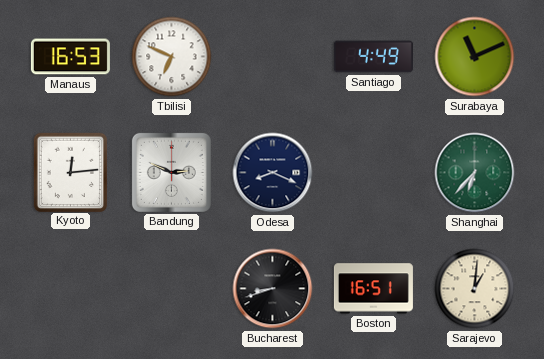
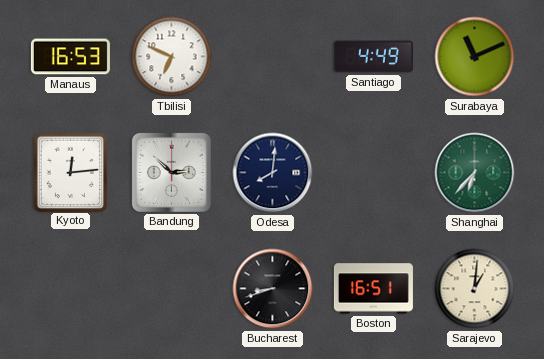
Bandung: 2:49 -> 2:52
Odesa: 8:19 -> 8:01
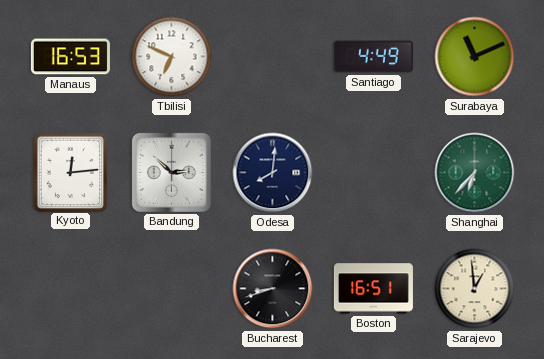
Sarajevo: 1:01 -> 12:59
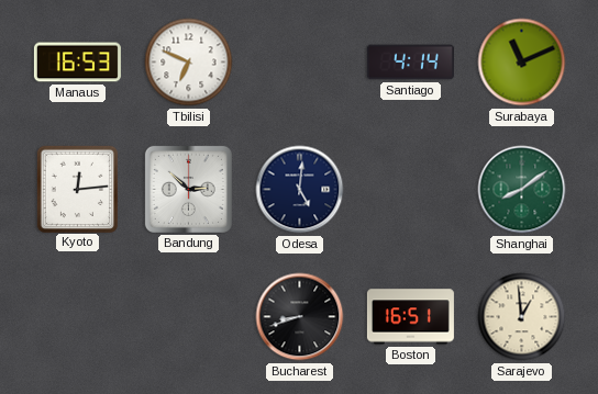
Santiago: 4:49 -> 4:14
Odesa: 8:01 -> 5:01
Shanghai: 6:37 -> 8:09
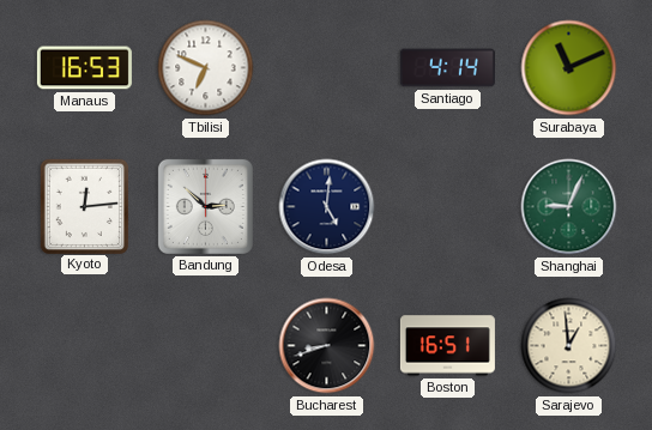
Shanghai: 8:09 -> 9:04
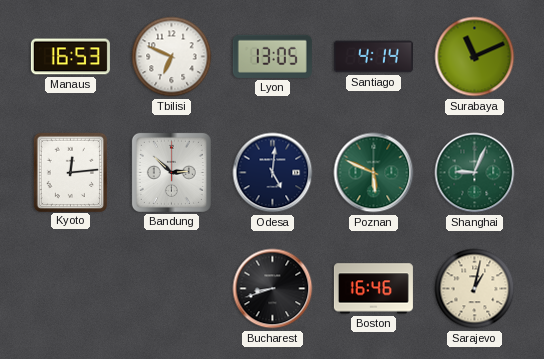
Lyon: none -> 13:05
Poznan: none -> 5:49
Boston: 16:51 -> 16:46
Sarajevo: 12:59 -> 1:02
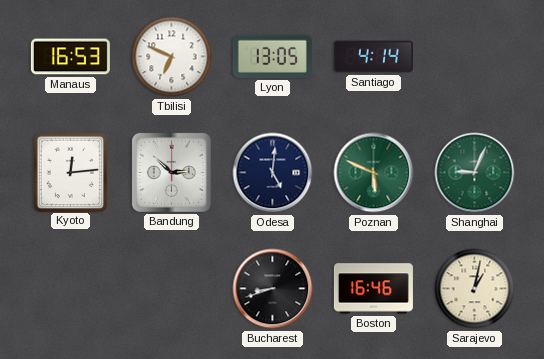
Surabaya: 11:11 -> none
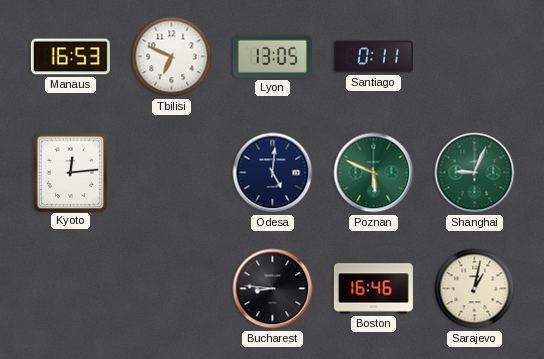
Santiago: 4:14 -> 0:11
Bandung: 2:52 -> none
Bucharest: 8:42 -> 8:46
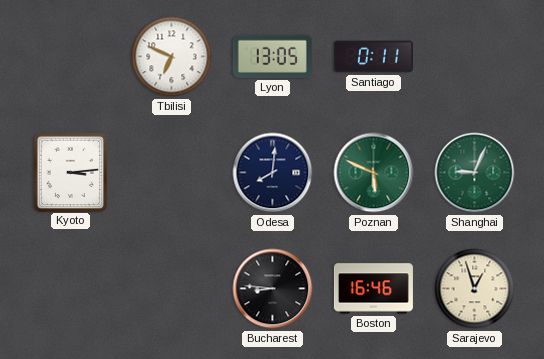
Manaus: 16:53 -> none
Kyoto: 12:14 -> 3:14
Odesa: 5:01 -> 8:01
Sarajevo: 1:02 -> 12:57
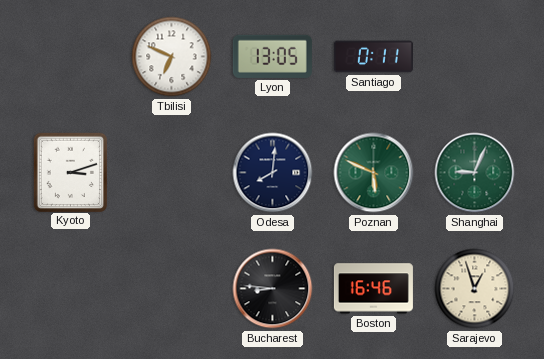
Kyoto: 3:14 -> 3:12
